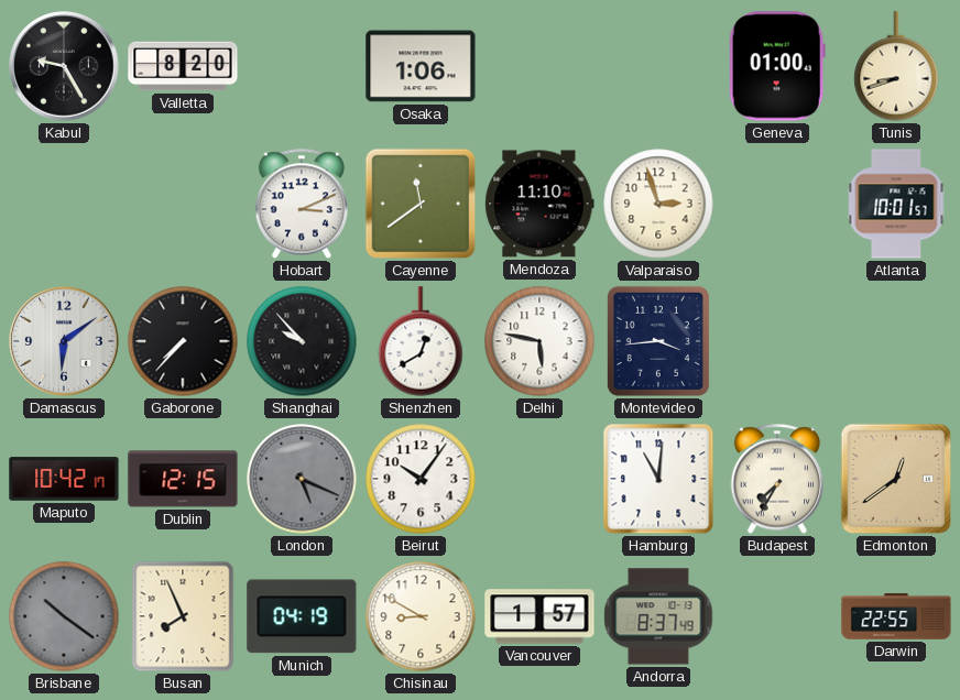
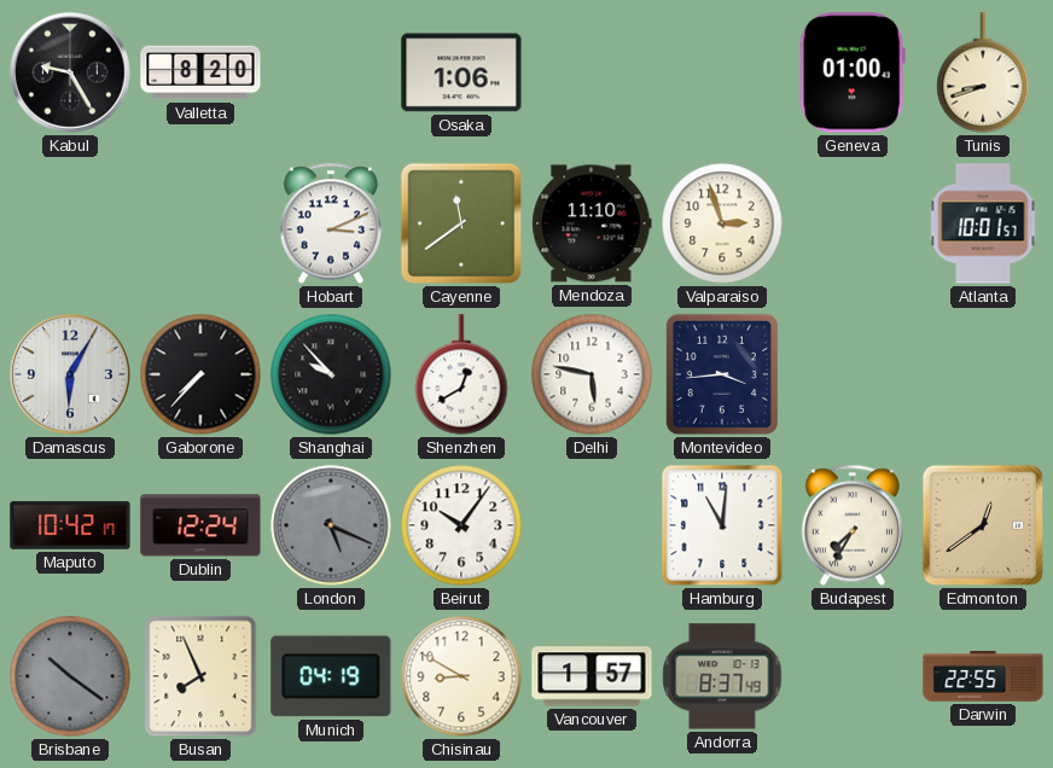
Damascus: 6:09 -> 6:05
Dublin: 12:15 -> 12:24
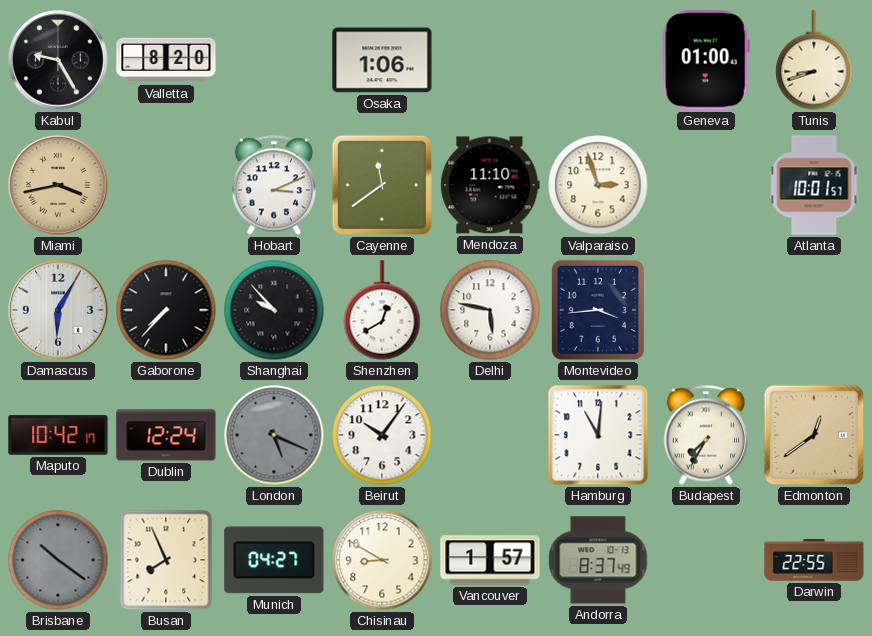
Miami: none -> 3:43
Munich: 04:19 -> 04:27
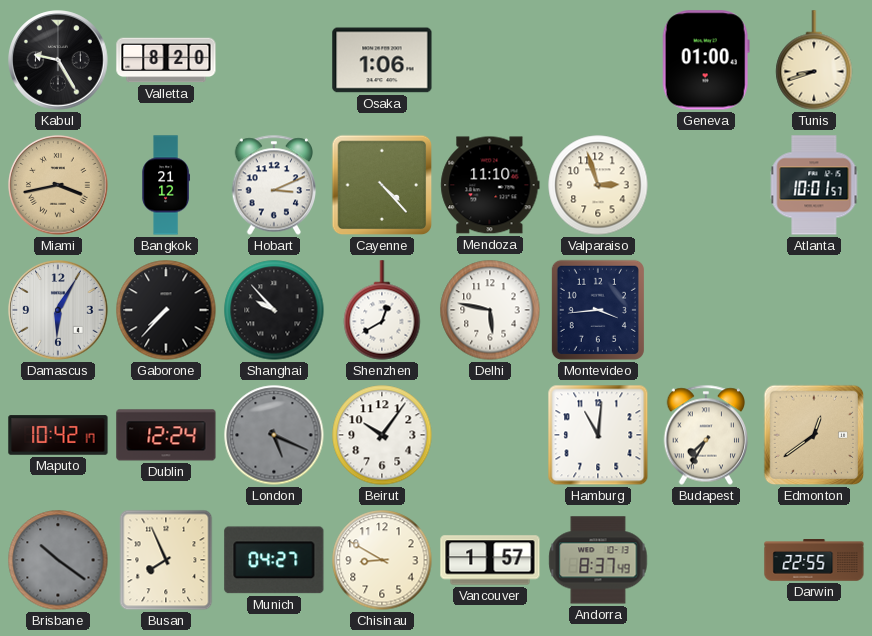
Bangkok: none -> 21:12
Cayenne: 11:39 -> 4:23
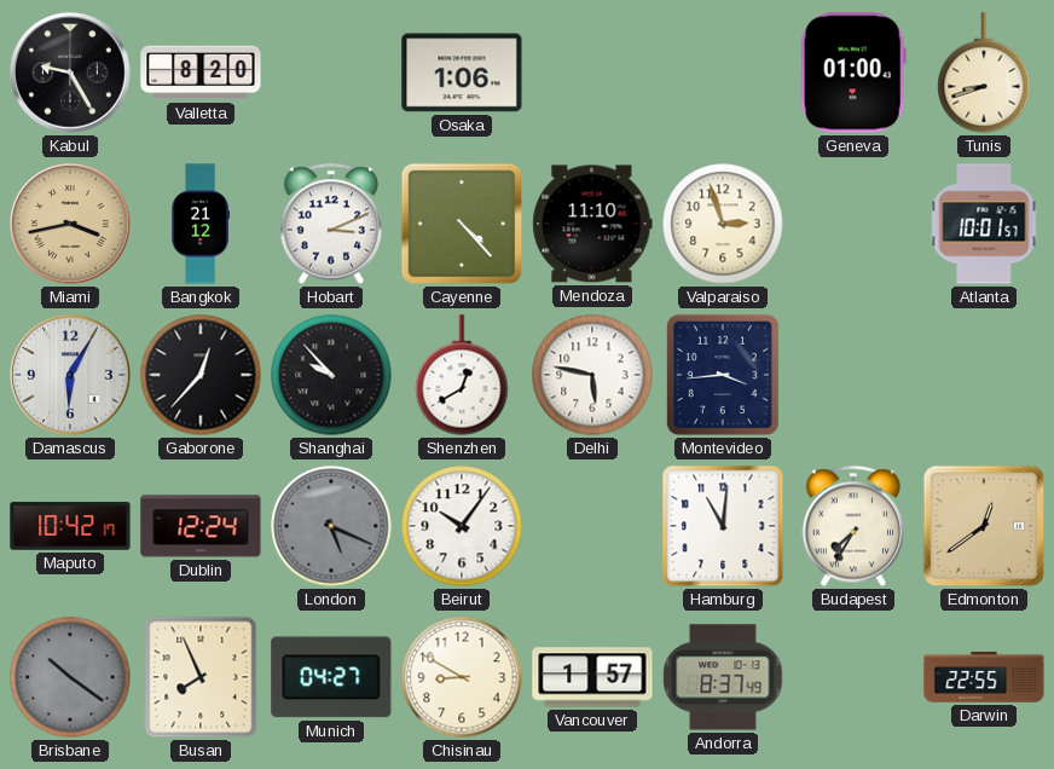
Gaborone: 7:37 -> 12:37
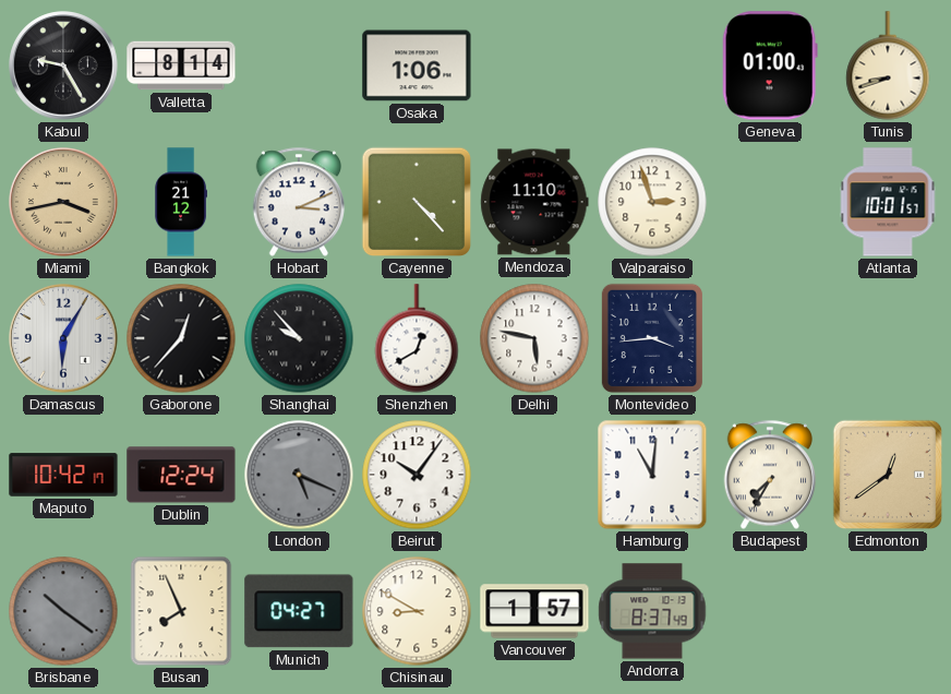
Valletta: 8:20 -> 8:14
Darwin: 22:55 -> none
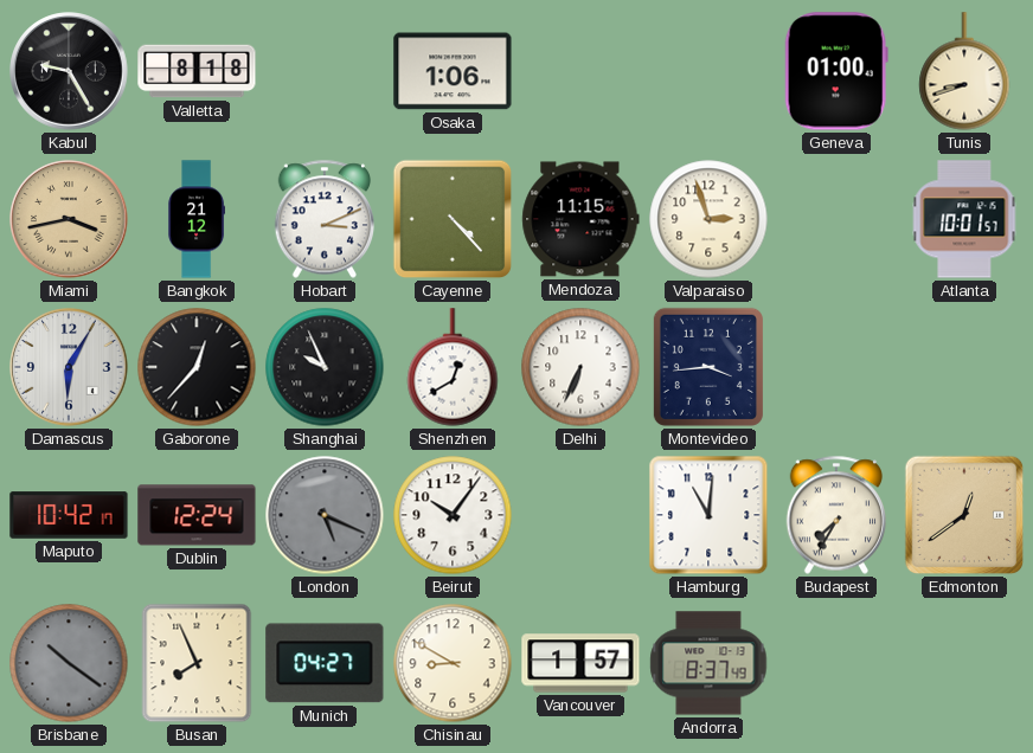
Valletta: 8:14 -> 8:18
Mendoza: 11:10 -> 11:15
Shanghai: 9:53 -> 9:56
Delhi: 5:47 -> 6:34
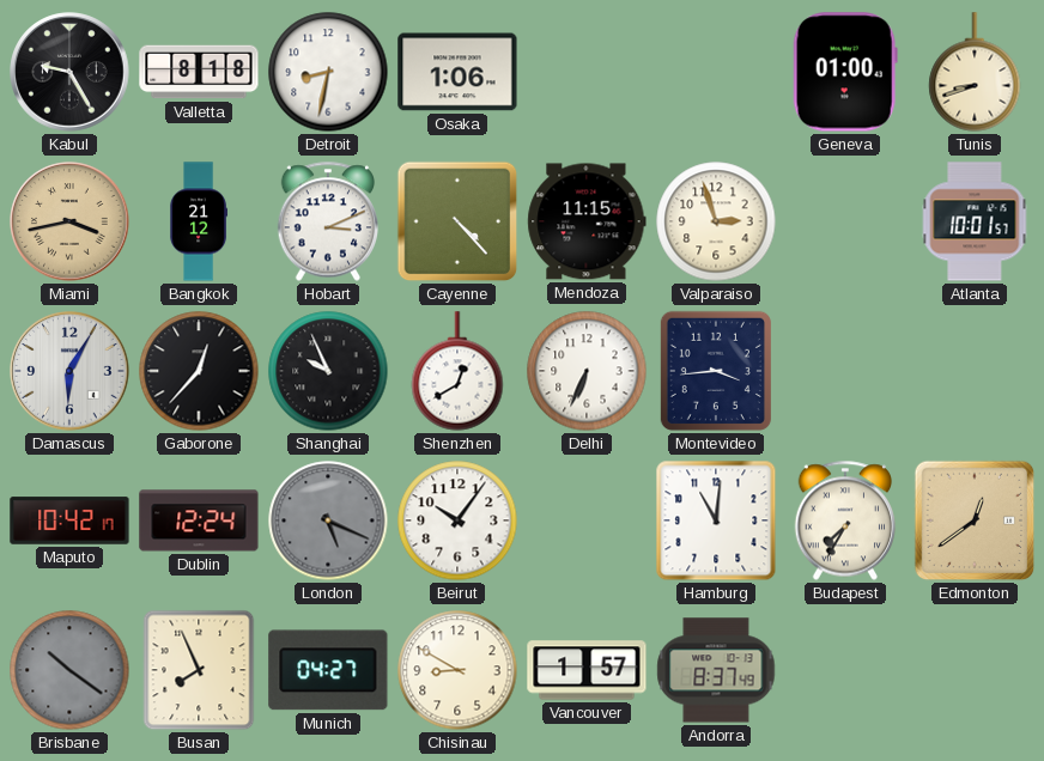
Detroit: none -> 8:32
